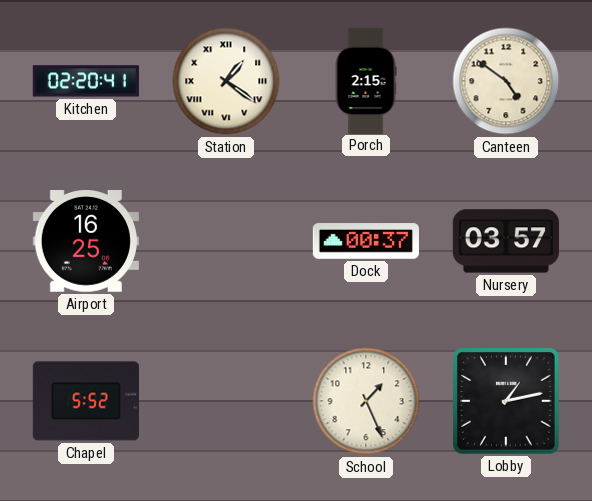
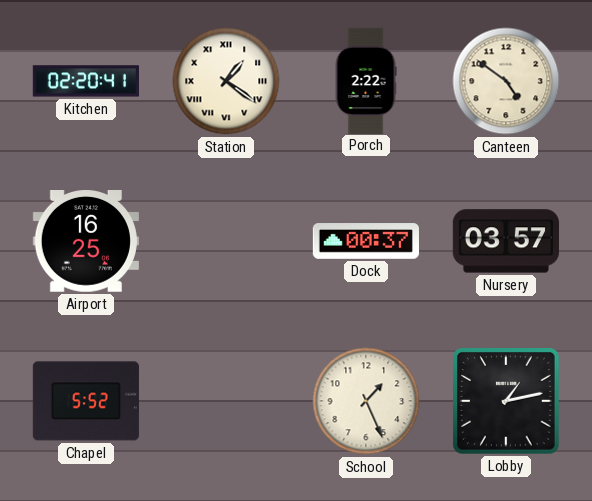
Porch: 2:15 -> 2:22
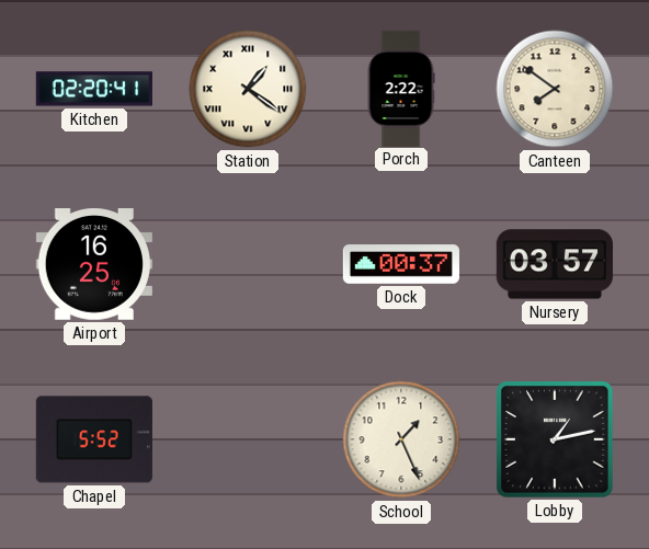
Canteen: 4:51 -> 7:51
